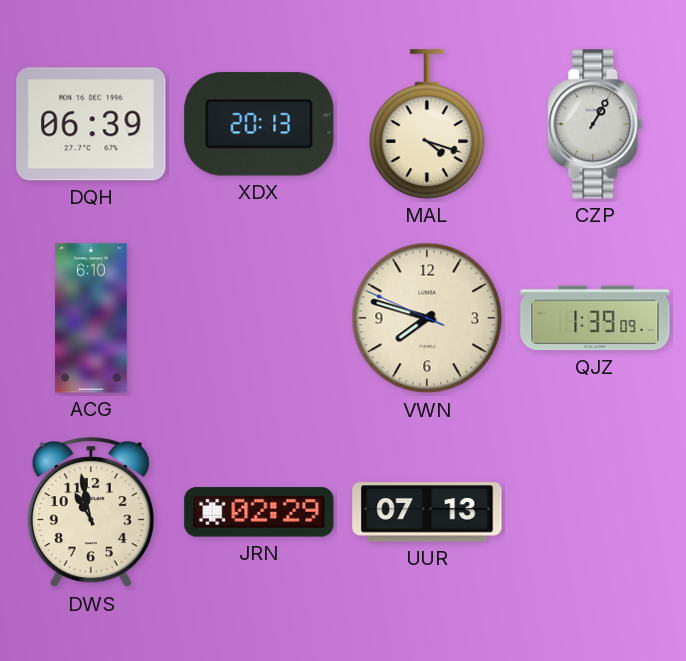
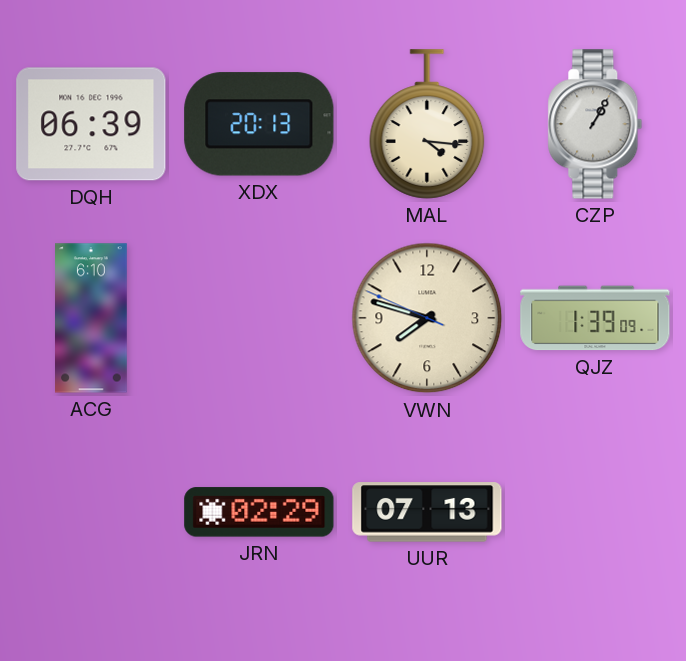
MAL: 4:18 -> 4:16
DWS: 10:58 -> none
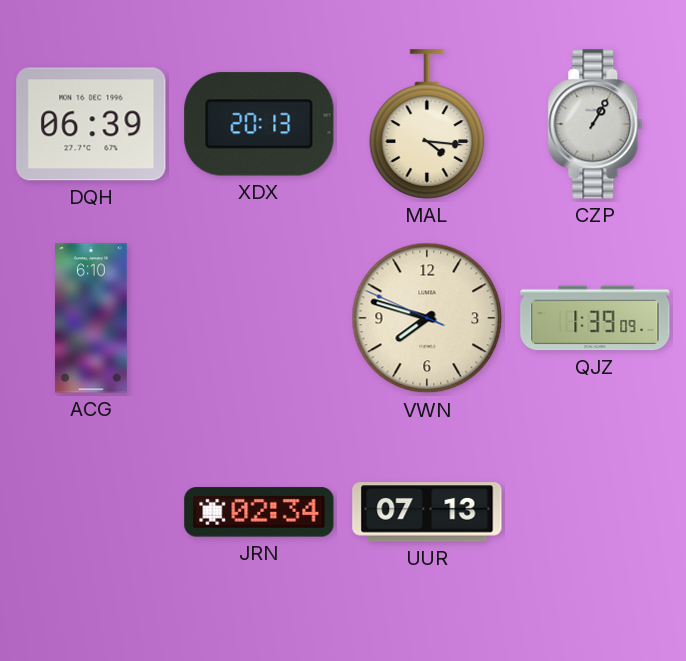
JRN: 02:29 -> 02:34
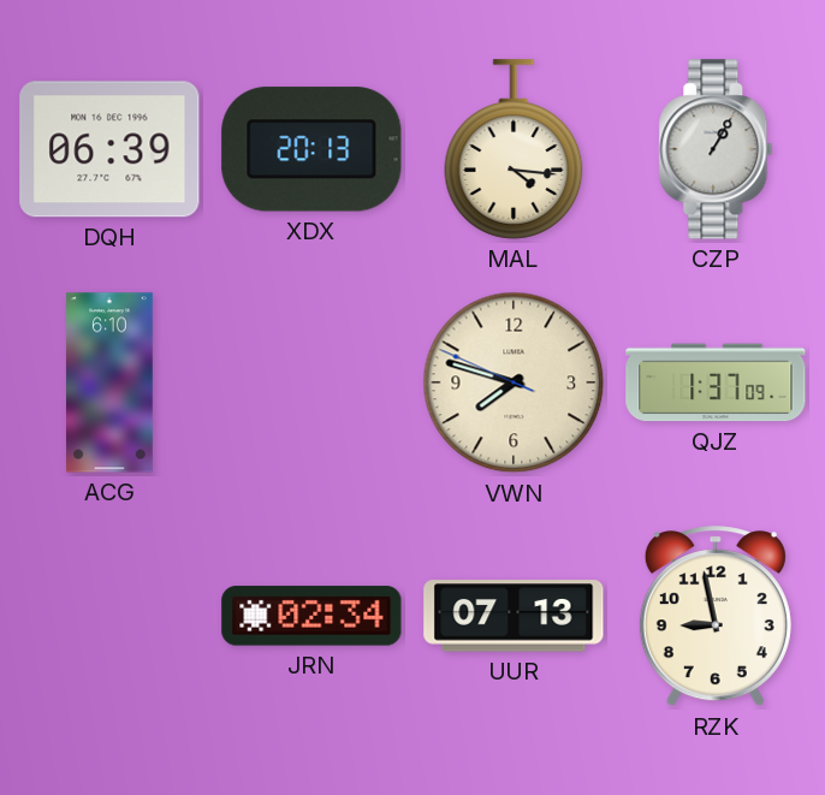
QJZ: 1:39 -> 1:37
RZK: none -> 8:58
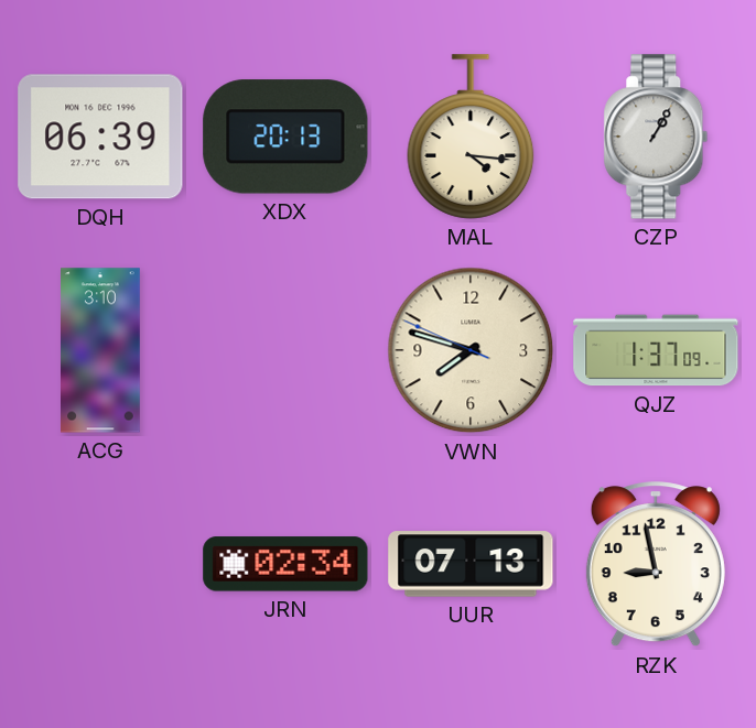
ACG: 6:10 -> 3:10
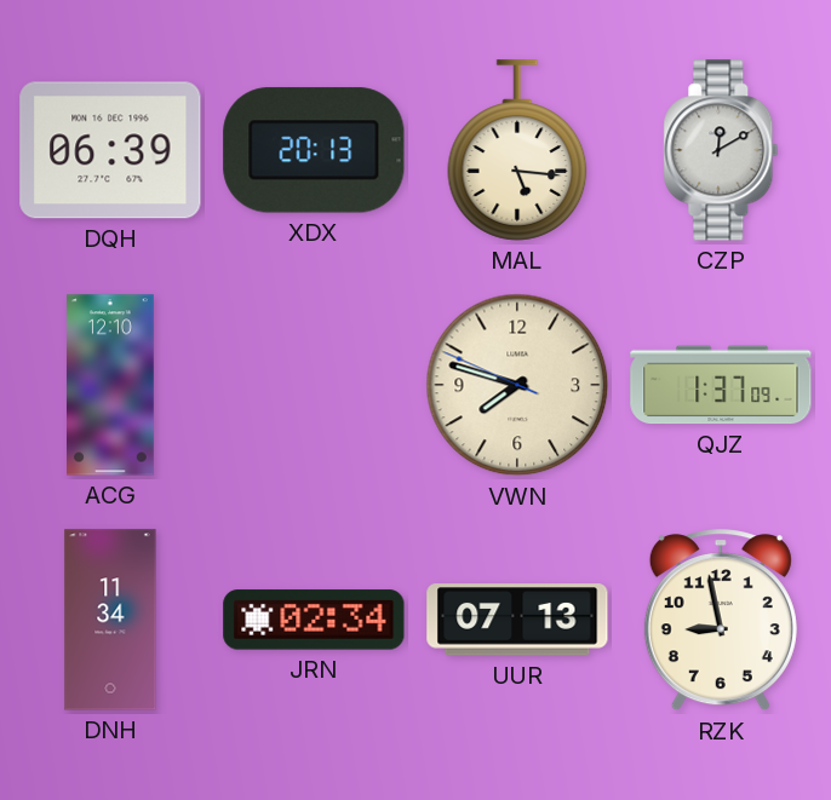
MAL: 4:16 -> 5:16
CZP: 1:05 -> 12:10
ACG: 3:10 -> 12:10
DNH: none -> 11:34
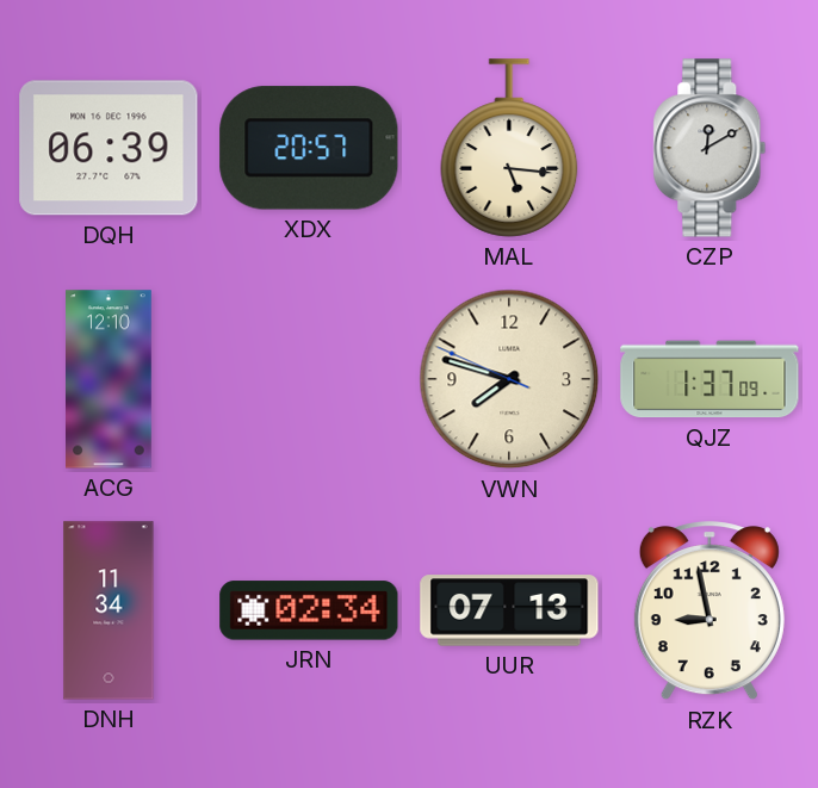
XDX: 20:13 -> 20:57
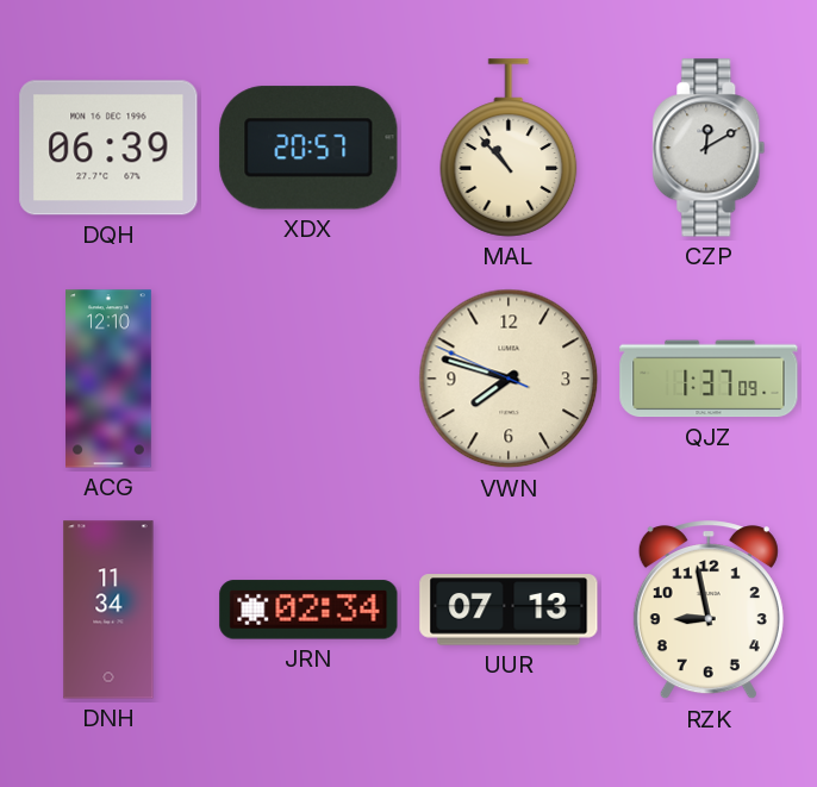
MAL: 5:16 -> 10:53
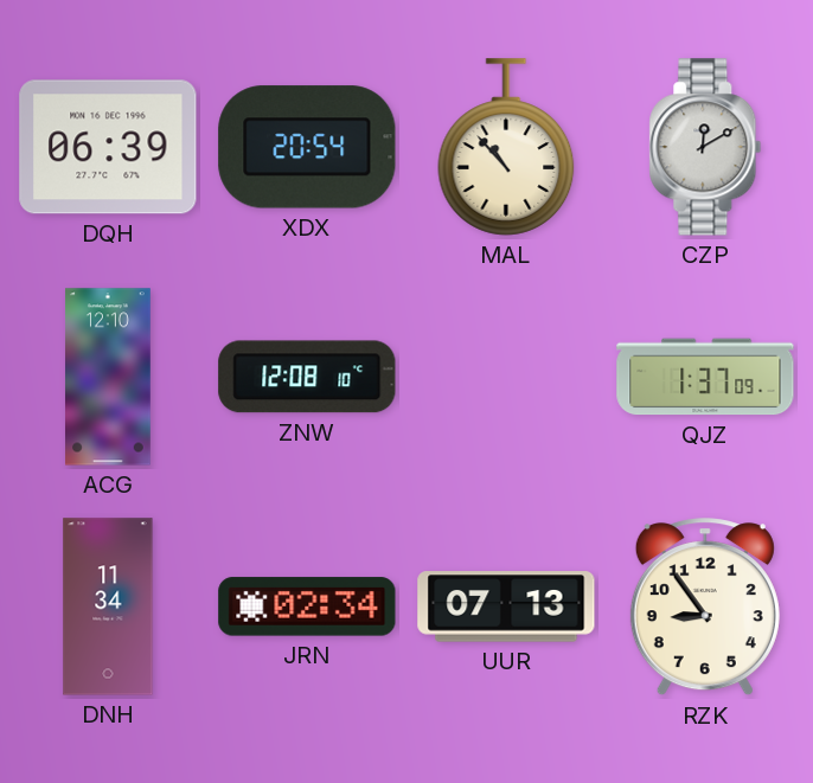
XDX: 20:57 -> 20:54
ZNW: none -> 12:08
VWN: 7:47 -> none
RZK: 8:58 -> 8:54
